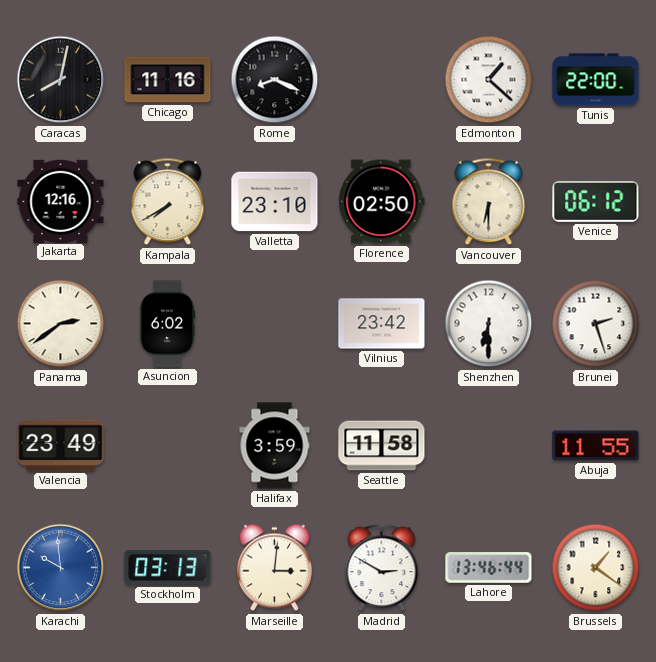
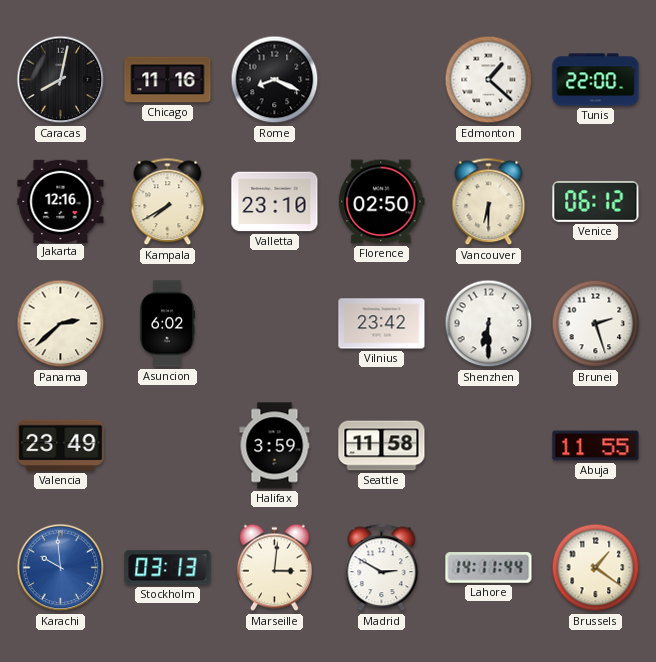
Panama: 2:39 -> 2:38
Lahore: 13:46 -> 14:11
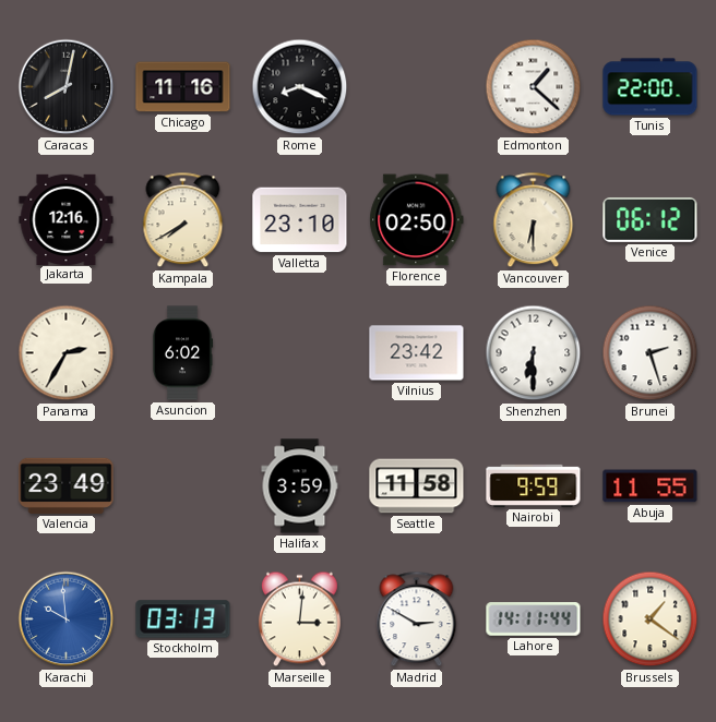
Panama: 2:38 -> 2:35
Nairobi: none -> 9:59
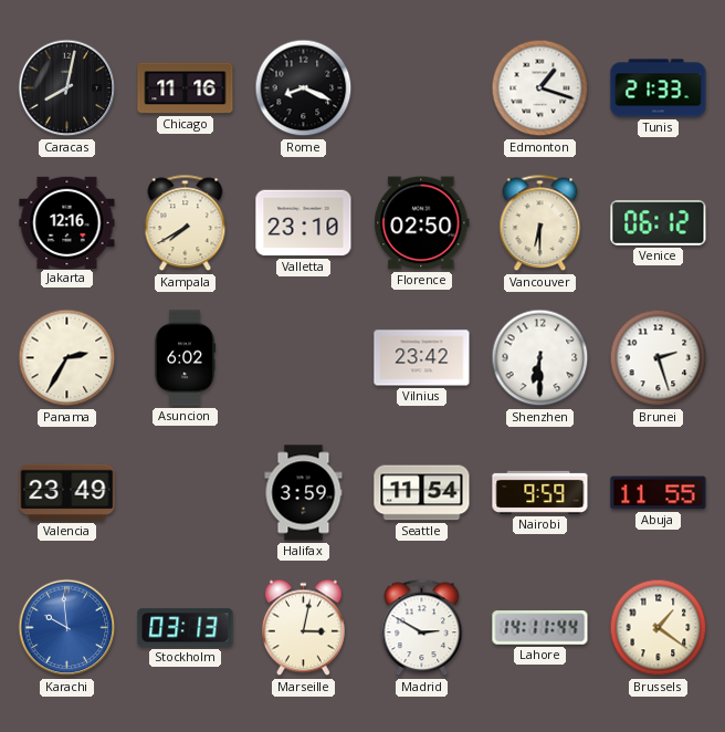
Edmonton: 1:22 -> 1:18
Tunis: 22:00 -> 21:33
Seattle: 11:58 -> 11:54
Marseille: 3:01 -> 3:02
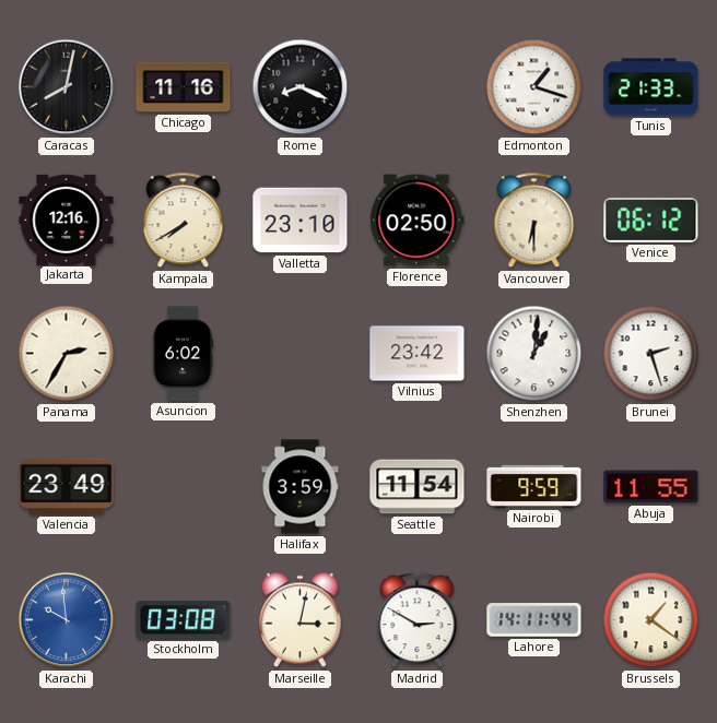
Shenzhen: 6:30 -> 1:01
Stockholm: 03:13 -> 03:08
